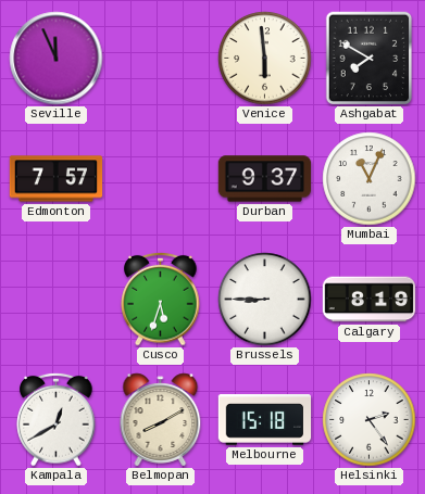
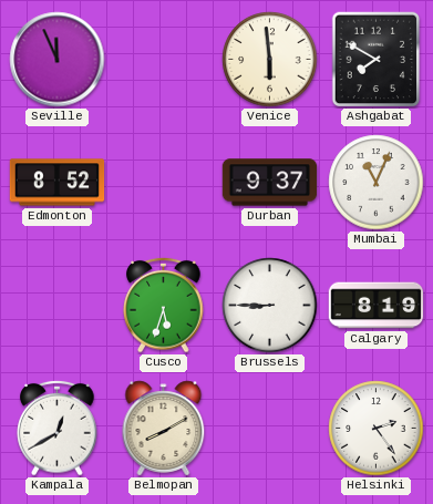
Edmonton: 7:57 -> 8:52
Melbourne: 15:18 -> none
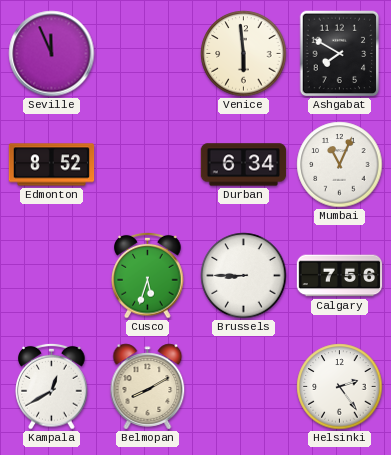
Durban: 9:37 -> 6:34
Calgary: 8:19 -> 7:56
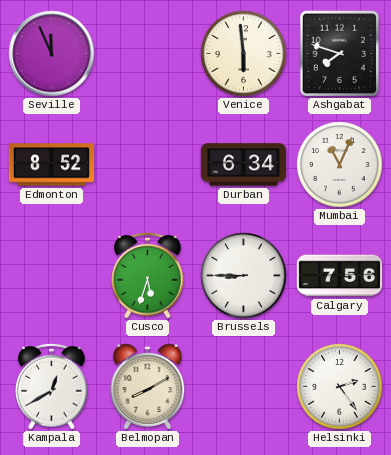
Ashgabat: 7:50 -> 7:48
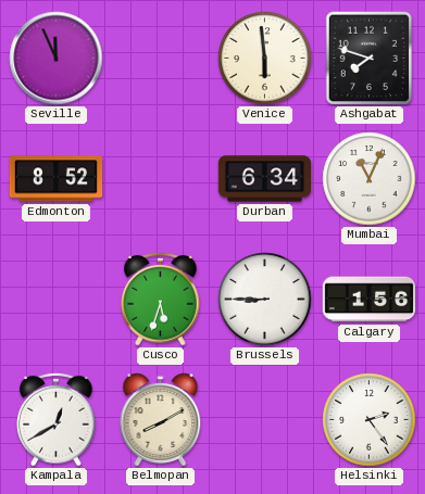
Calgary: 7:56 -> 1:56
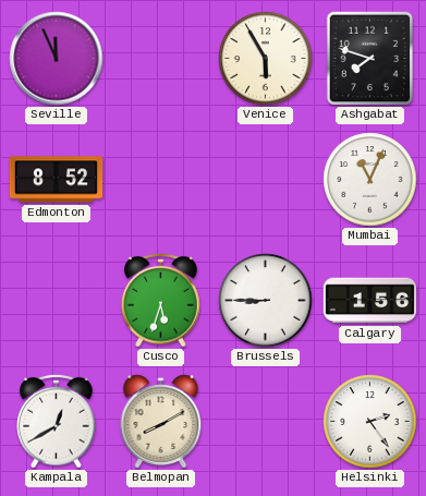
Venice: 5:59 -> 5:55
Durban: 6:34 -> none
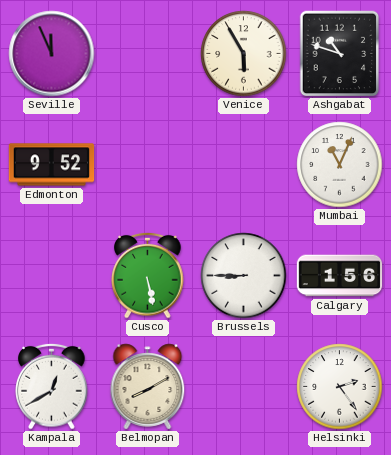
Ashgabat: 7:48 -> 10:48
Edmonton: 8:52 -> 9:52
Cusco: 5:33 -> 5:28
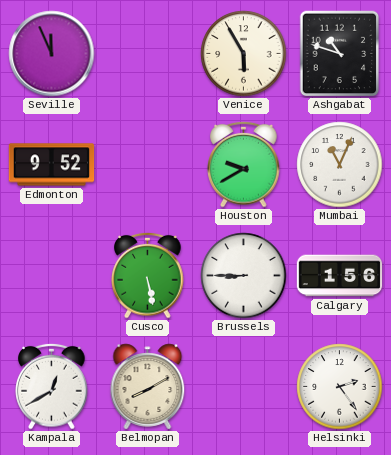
Houston: none -> 9:40
